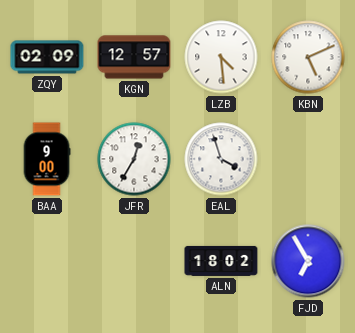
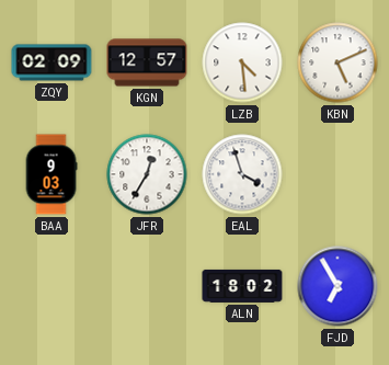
BAA: 9:00 -> 9:03
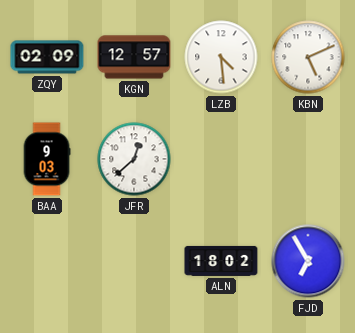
JFR: 12:35 -> 12:38
EAL: 3:57 -> none
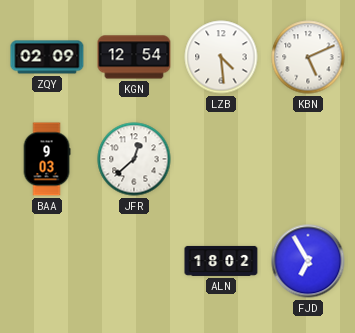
KGN: 12:57 -> 12:54
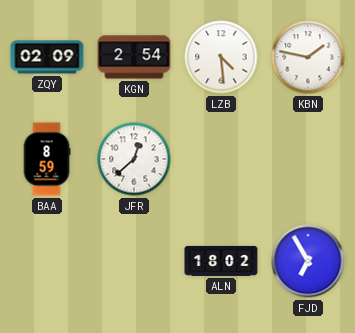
KGN: 12:54 -> 2:54
KBN: 5:11 -> 1:47
BAA: 9:03 -> 8:59
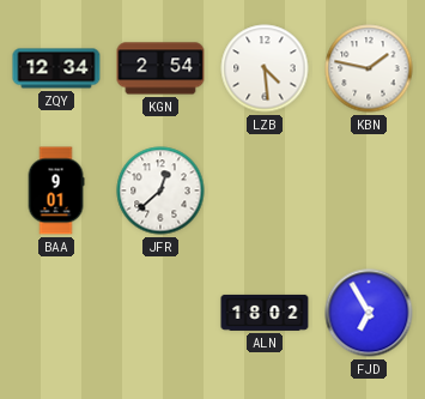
ZQY: 02:09 -> 12:34
BAA: 8:59 -> 9:01
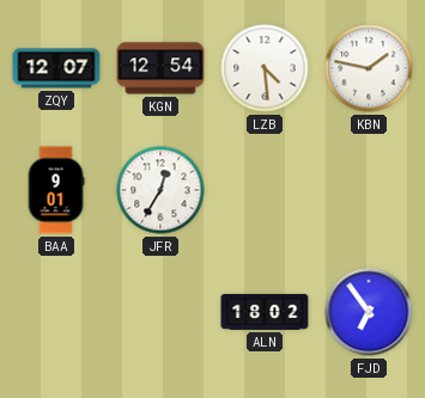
ZQY: 12:34 -> 12:07
KGN: 2:54 -> 12:54
JFR: 12:38 -> 12:35
FJD: 6:55 -> 6:54
